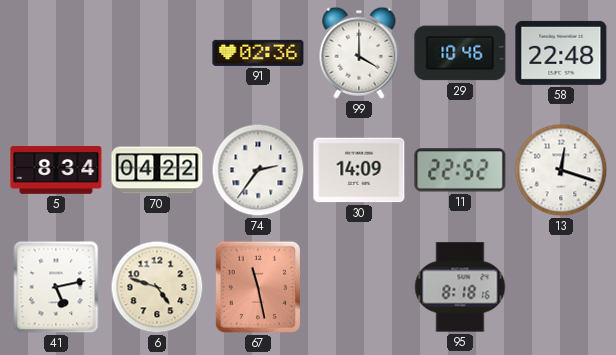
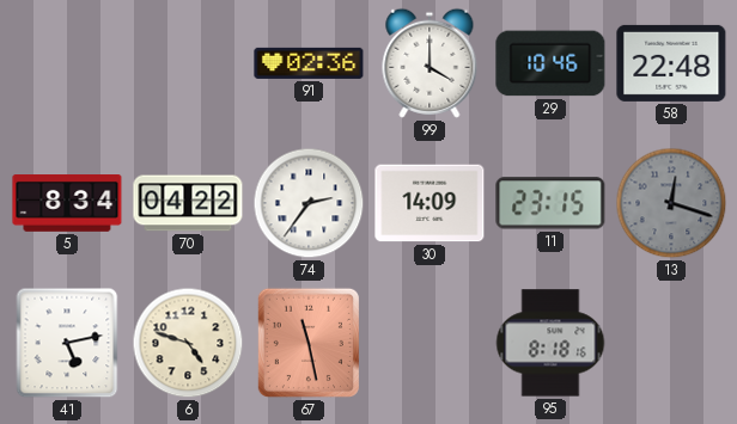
11: 22:52 -> 23:15
13 dial: white -> grey
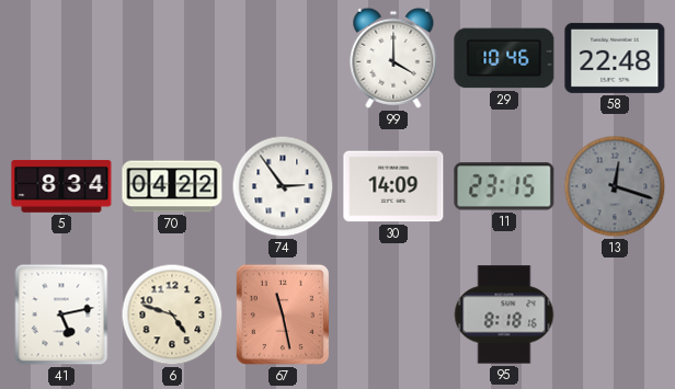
91: 02:36 -> none
74: 2:36 -> 2:54
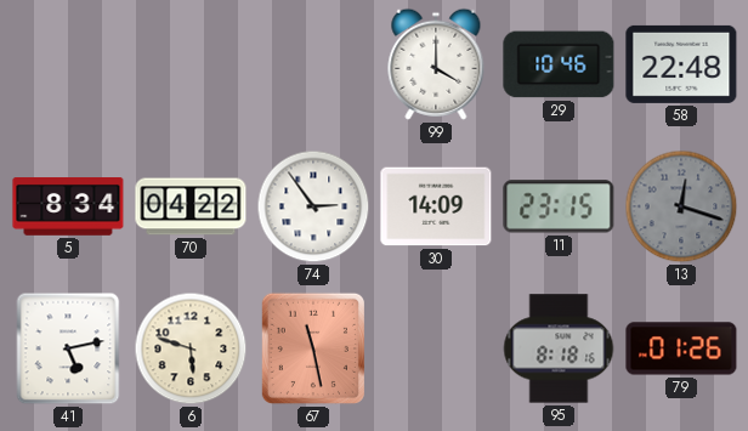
6: 4:48 -> 5:48
79: none -> 01:26
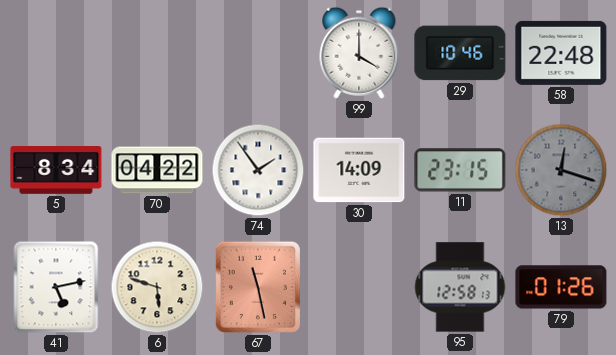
74: 2:54 -> 1:54
95: 8:18 -> 12:58
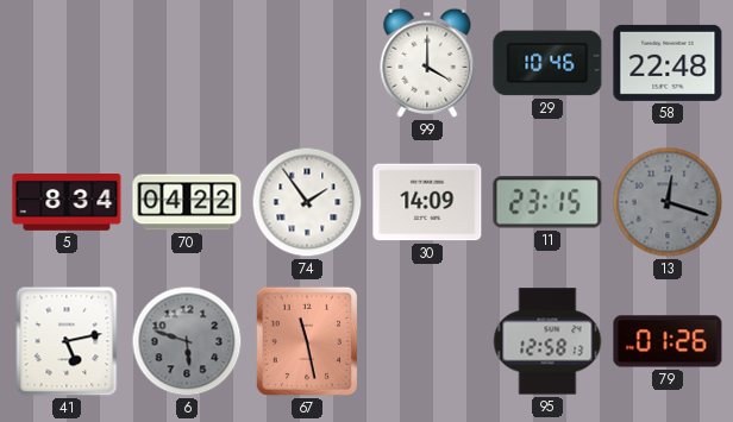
6 dial: cream -> grey
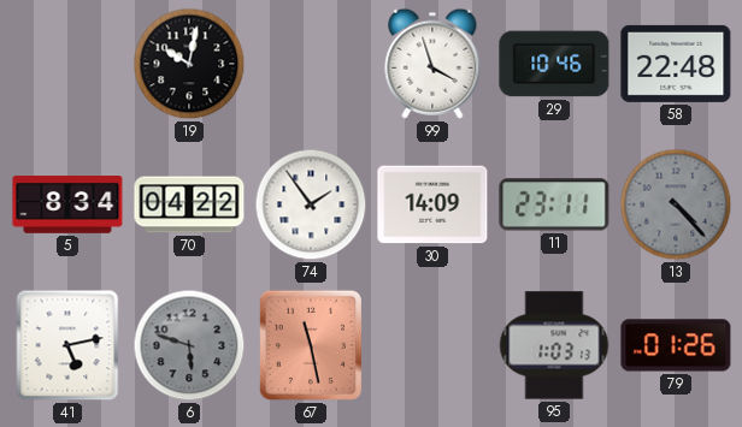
19: none -> 10:02
99: 4:00 -> 3:57
11: 23:15 -> 23:11
13: 12:18 -> 4:23
95: 12:58 -> 1:03
